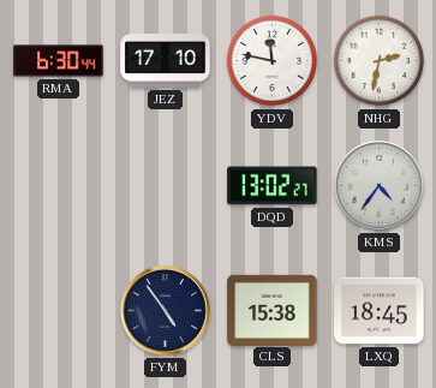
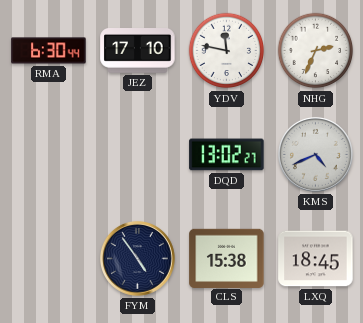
NHG: 2:32 -> 2:34
KMS: 4:36 -> 4:41
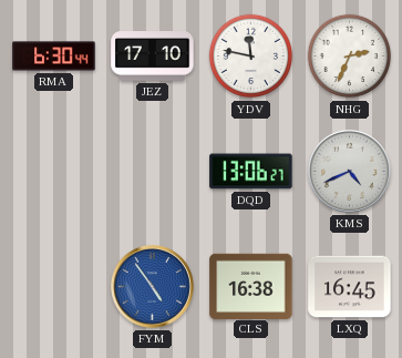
DQD: 13:02 -> 13:06
FYM dial: navy -> blue
CLS: 15:38 -> 16:38
LXQ: 18:45 -> 16:45
